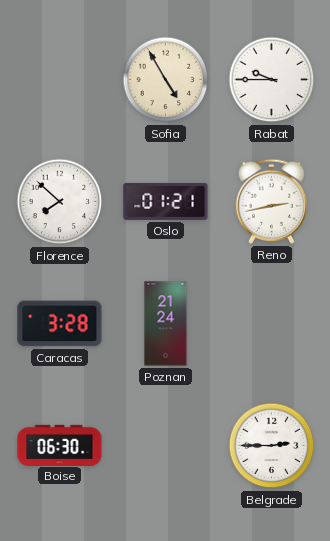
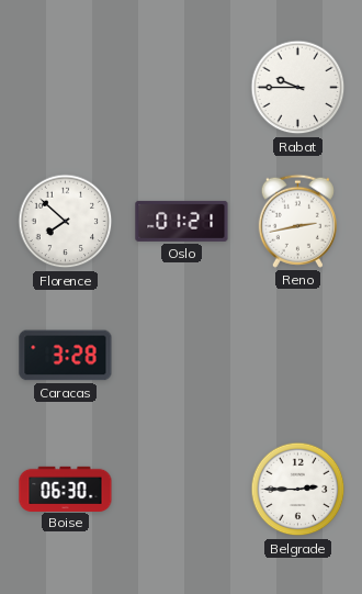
Sofia: 4:55 -> none
Poznan: 21:24 -> none
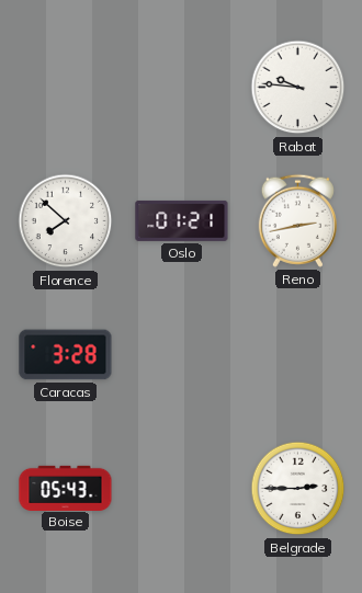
Rabat: 9:45 -> 9:46
Boise: 06:30 -> 05:43
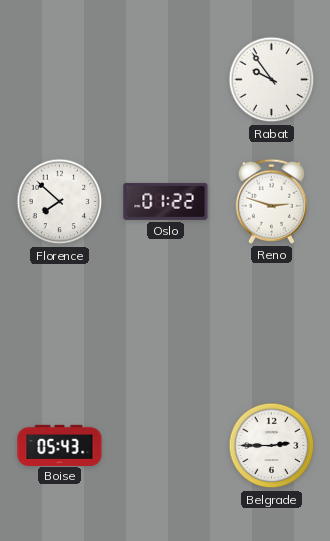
Rabat: 9:46 -> 9:54
Oslo: 01:21 -> 01:22
Reno: 2:43 -> 2:48
Caracas: 3:28 -> none
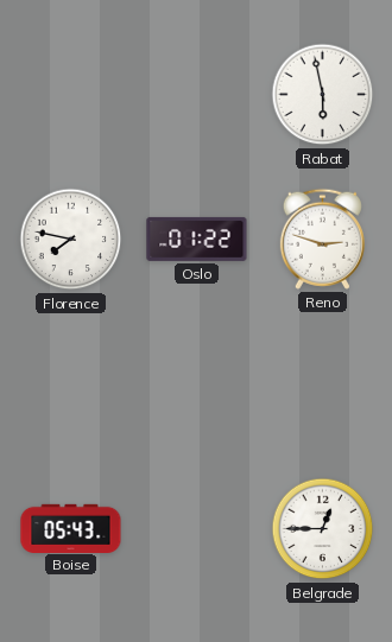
Rabat: 9:54 -> 5:58
Florence: 7:52 -> 7:47
Belgrade: 2:45 -> 12:45
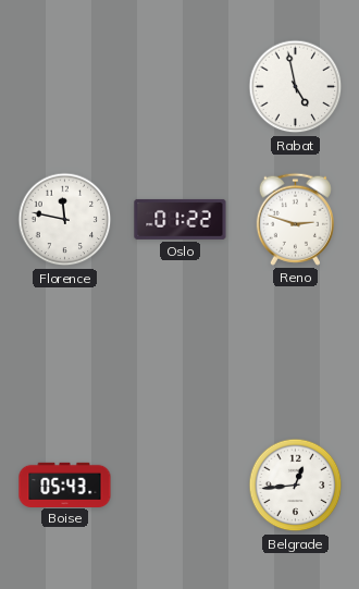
Rabat: 5:58 -> 4:58
Florence: 7:47 -> 11:47
Belgrade: 12:45 -> 12:44
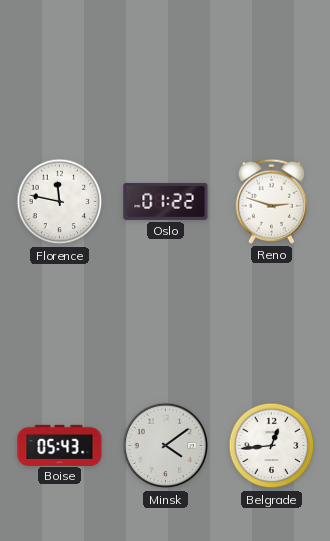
Rabat: 4:58 -> none
Minsk: none -> 4:09
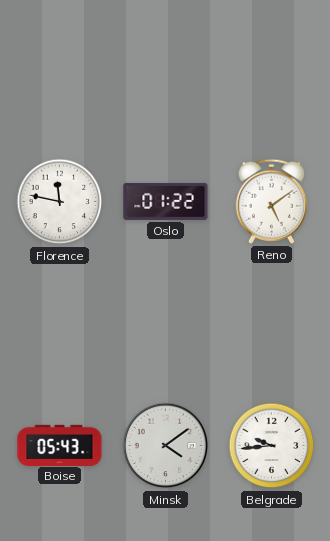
Reno: 2:48 -> 5:09
Belgrade: 12:44 -> 9:44
